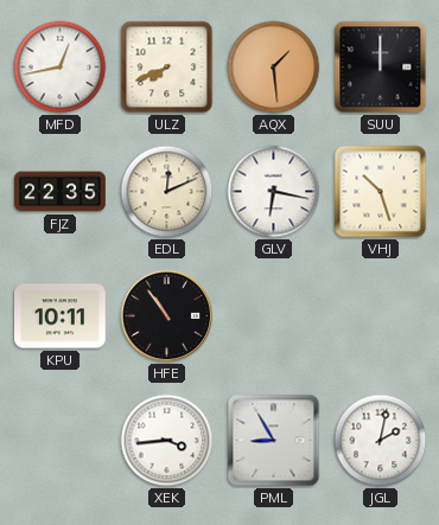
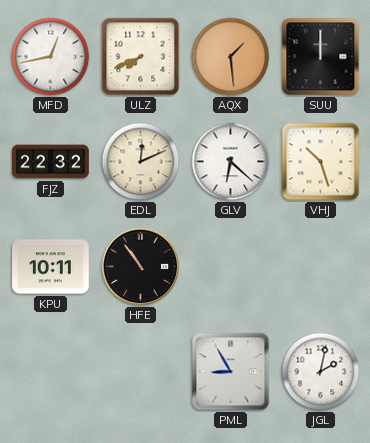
FJZ: 22:35 -> 22:32
GLV: 6:17 -> 6:22
XEK: 3:44 -> none
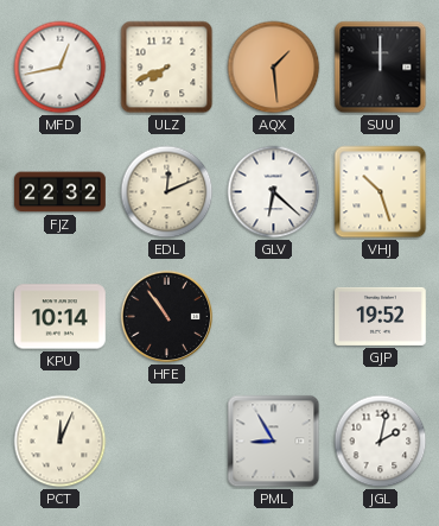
KPU: 10:11 -> 10:14
GJP: none -> 19:52
PCT: none -> 12:04
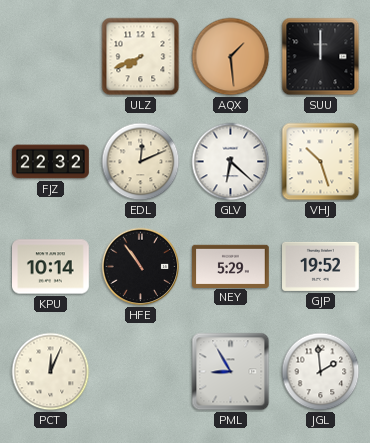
MFD: 12:43 -> none
NEY: none -> 5:29
JGL: 2:02 -> 1:59
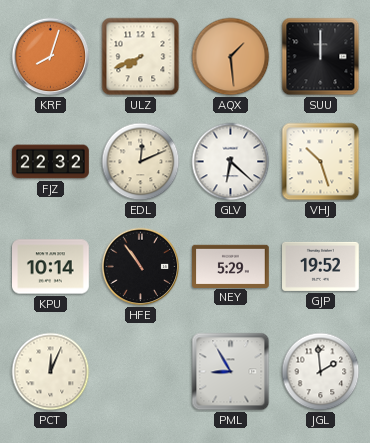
KRF: none -> 8:03
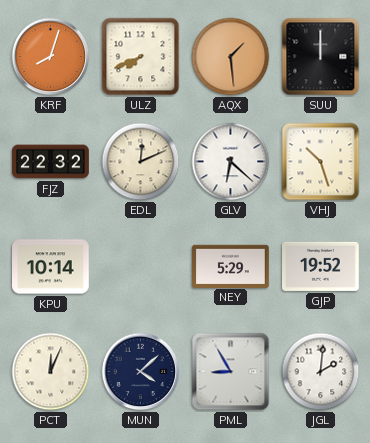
HFE: 10:54 -> none
MUN: none -> 4:08
JGL: 1:59 -> 2:01
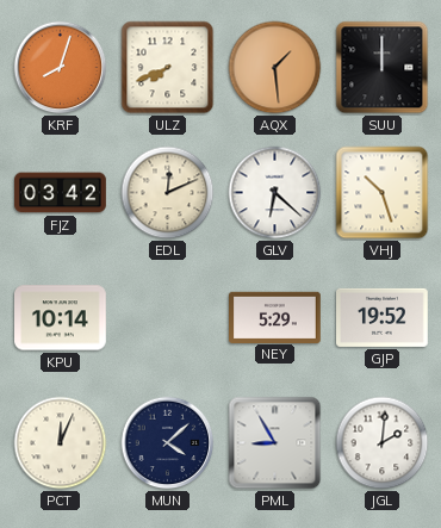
FJZ: 22:32 -> 03:42
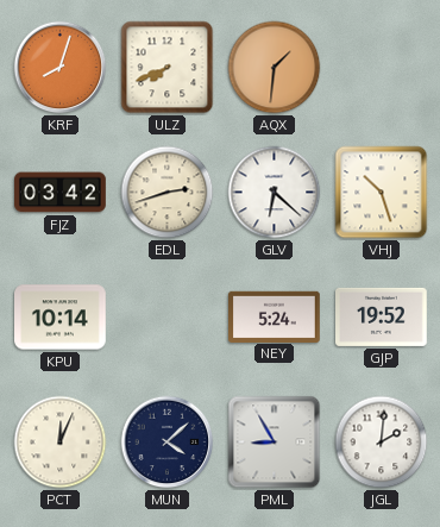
AQX: 1:29 -> 1:31
SUU: 12:00 -> none
EDL: 12:11 -> 2:42
NEY: 5:29 -> 5:24
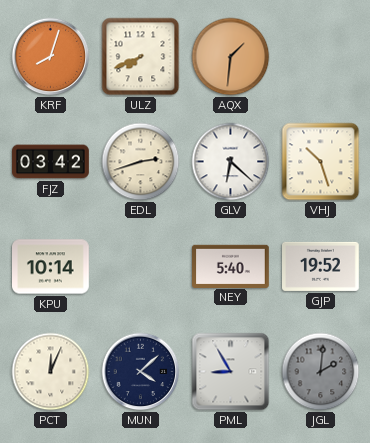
NEY: 5:24 -> 5:40
JGL dial: white -> grey
